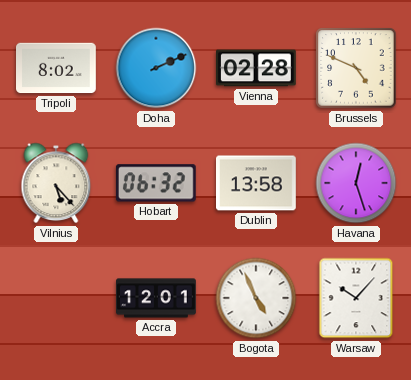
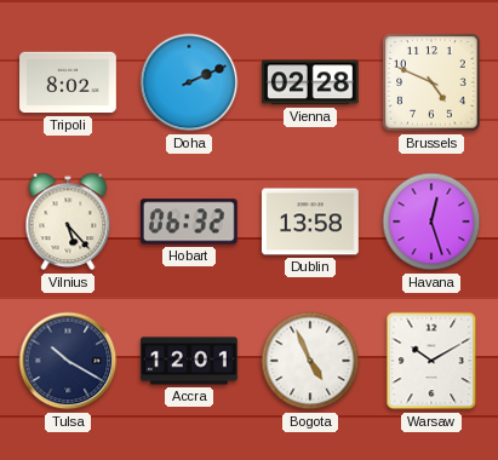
Tulsa: none -> 10:20
Warsaw: 10:07 -> 10:10
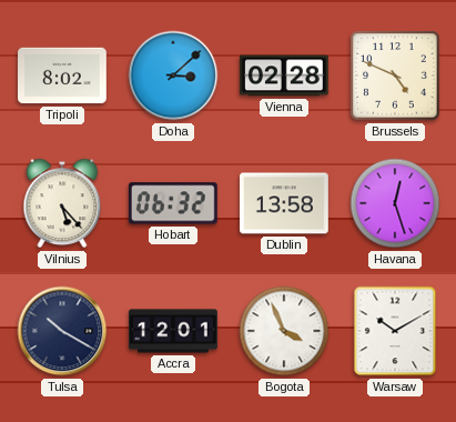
Doha: 2:11 -> 3:08
Bogota: 4:56 -> 3:56
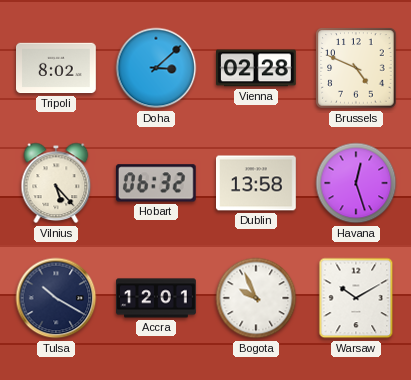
Bogota: 3:56 -> 9:56
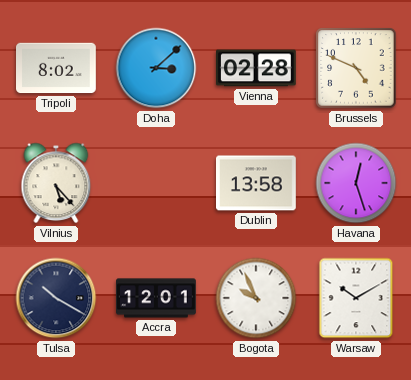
Hobart: 06:32 -> none
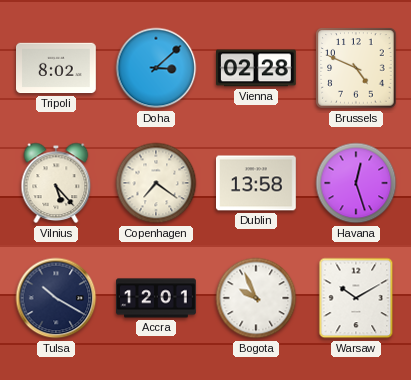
Copenhagen: none -> 7:21
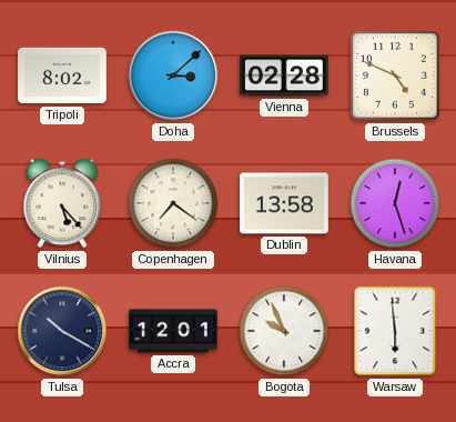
Warsaw: 10:10 -> 5:59
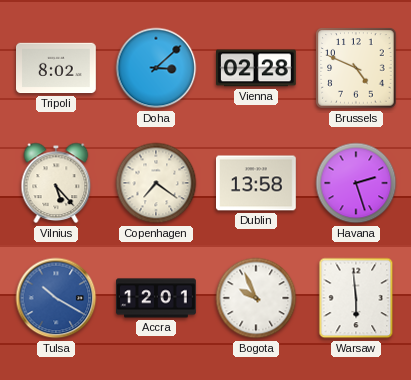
Havana: 12:27 -> 2:27
Tulsa dial: navy -> blue
